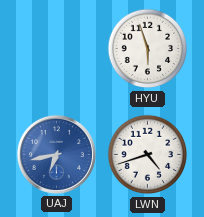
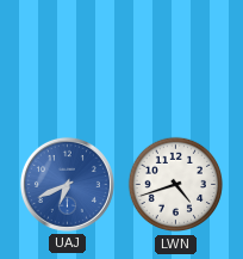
HYU: 5:57 -> none
UAJ: 6:43 -> 6:41
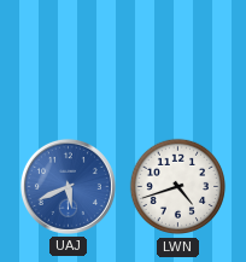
UAJ: 6:41 -> 5:41
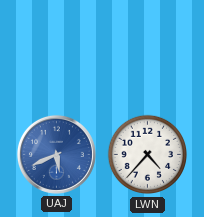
LWN: 4:42 -> 4:37
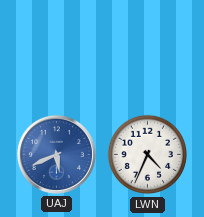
LWN: 4:37 -> 4:34
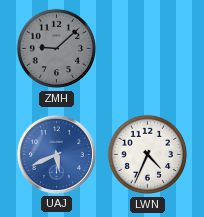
ZMH: none -> 9:08
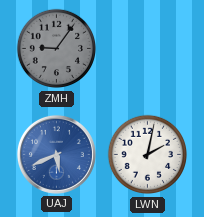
ZMH: 9:08 -> 9:06
LWN: 4:34 -> 2:02
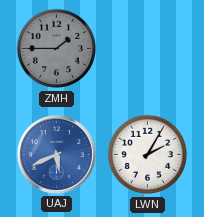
ZMH: 9:06 -> 1:45
LWN: 2:02 -> 2:05
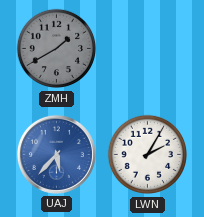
ZMH: 1:45 -> 1:40
UAJ: 5:41 -> 5:37
